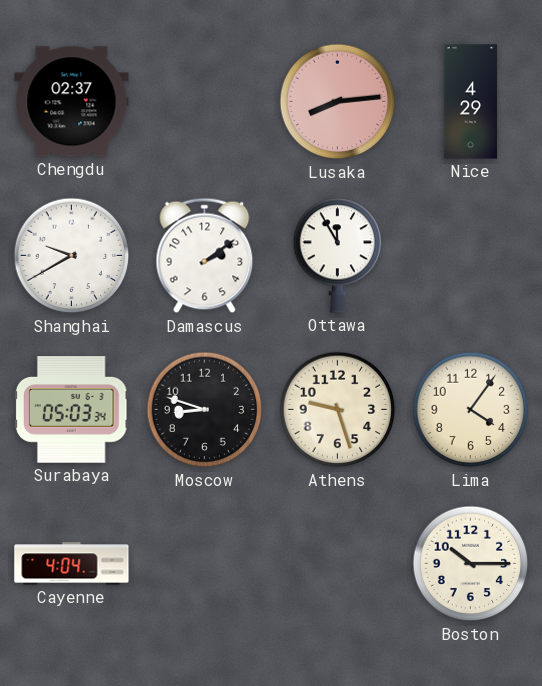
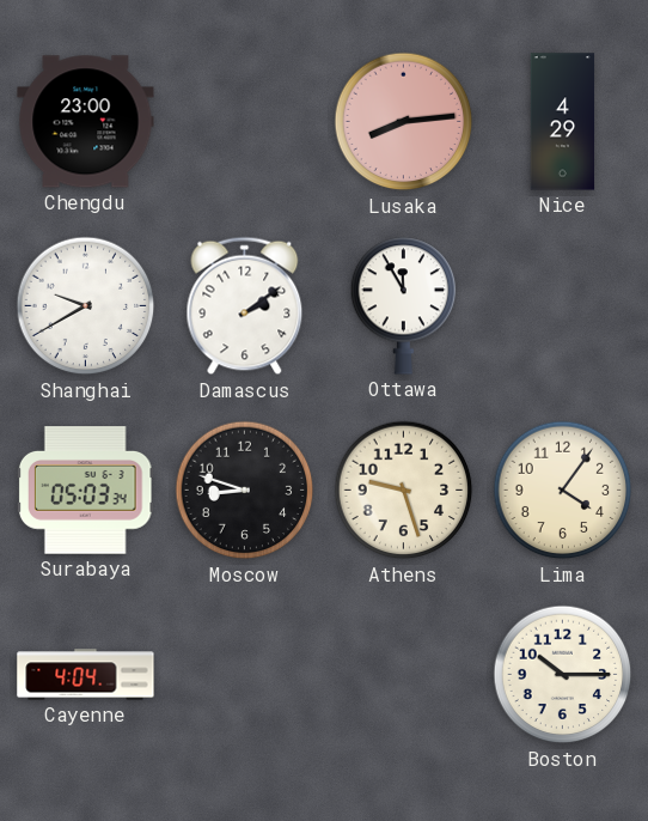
Chengdu: 02:37 -> 23:00
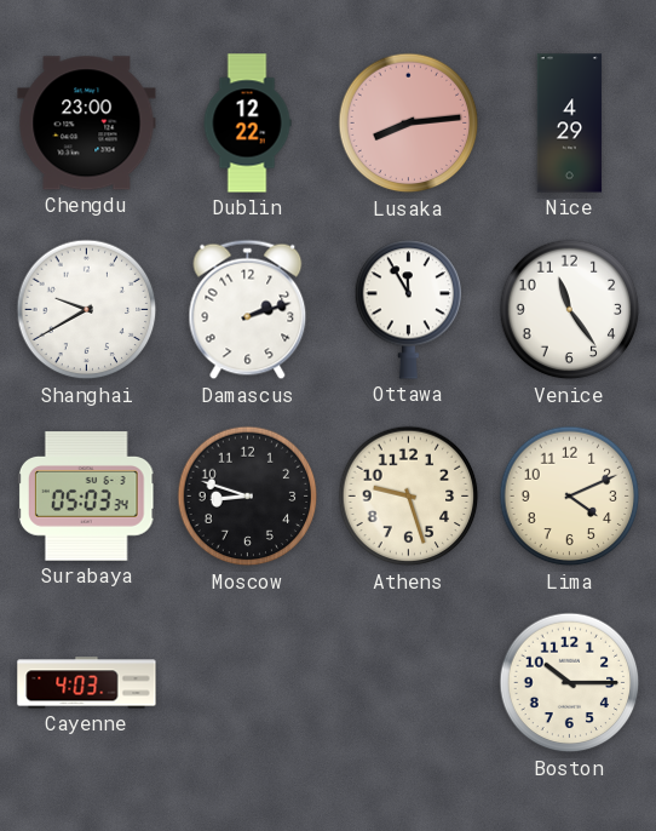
Dublin: none -> 12:22
Damascus: 2:09 -> 2:12
Venice: none -> 11:24
Lima: 4:06 -> 4:11
Cayenne: 4:04 -> 4:03
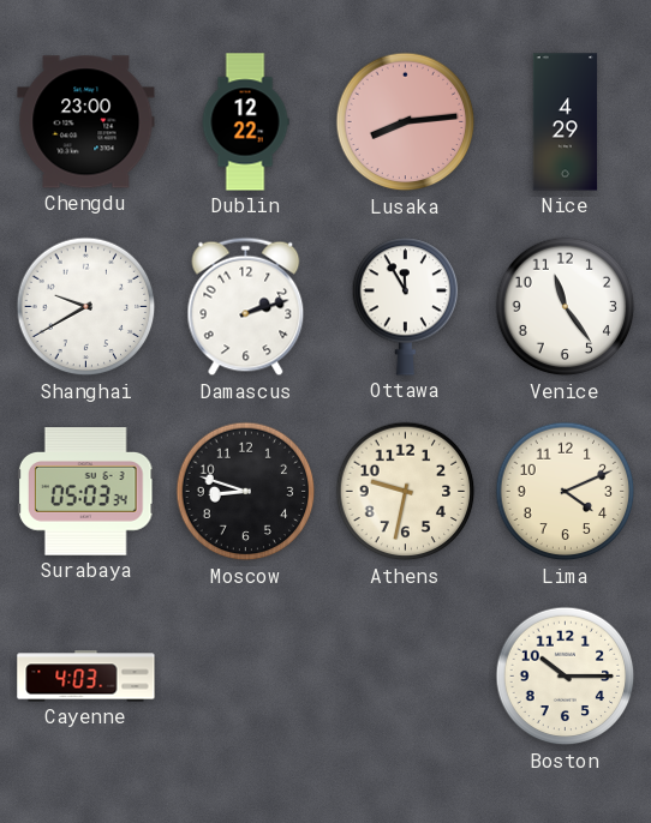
Athens: 9:27 -> 9:32
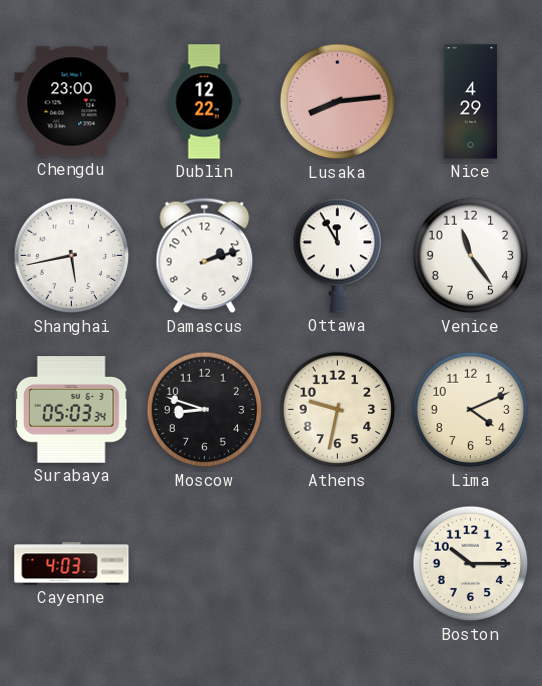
Shanghai: 9:40 -> 5:43
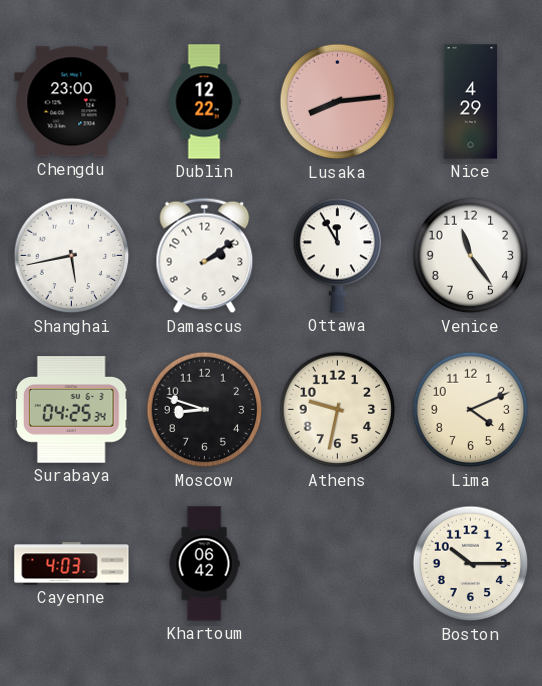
Damascus: 2:12 -> 2:09
Surabaya: 05:03 -> 04:25
Khartoum: none -> 06:42
